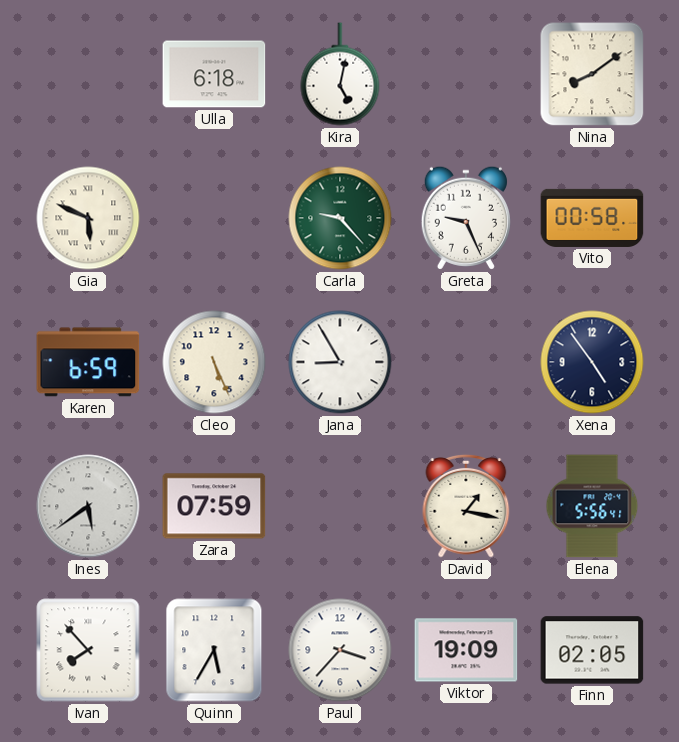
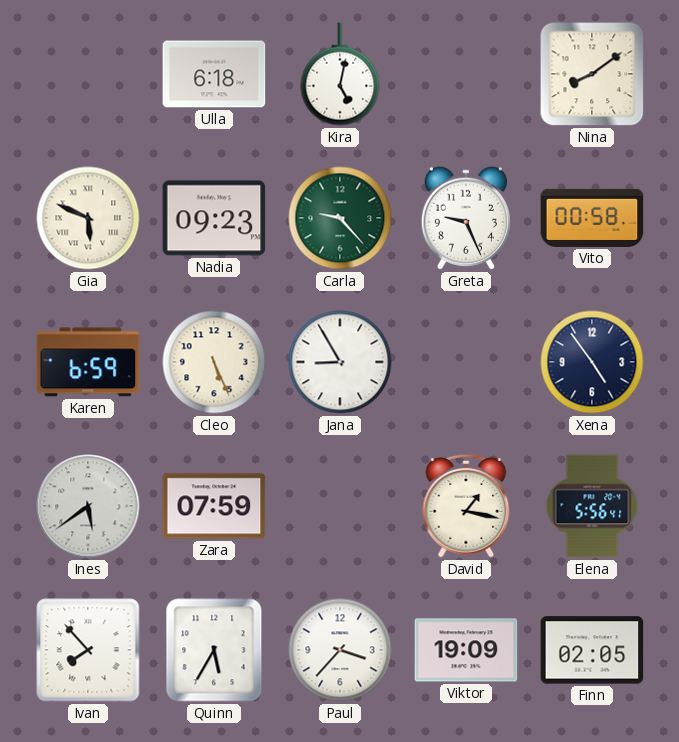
Nadia: none -> 09:23
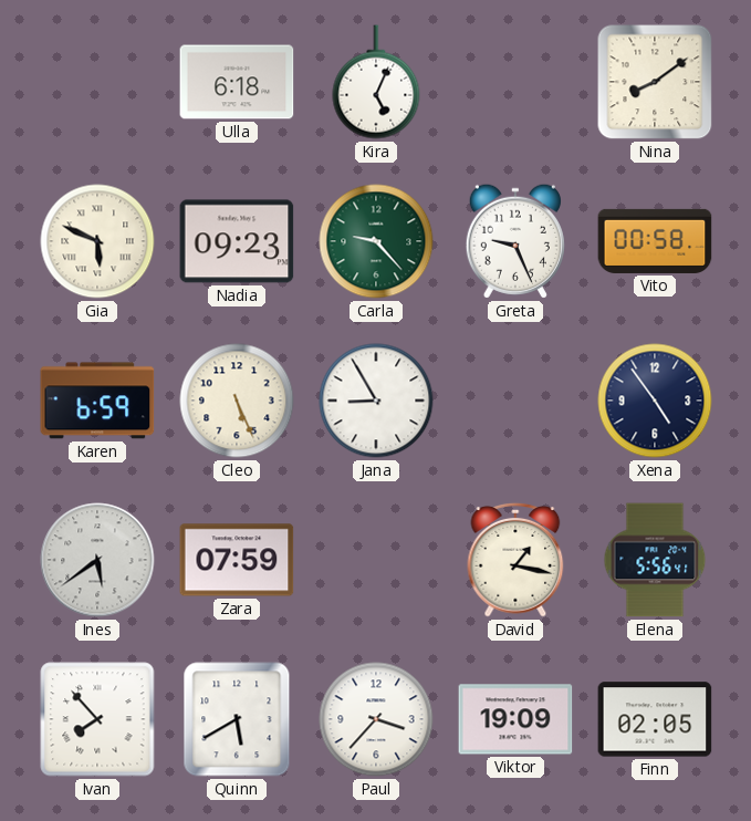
Kira: 5:02 -> 5:04
Quinn: 5:35 -> 5:40
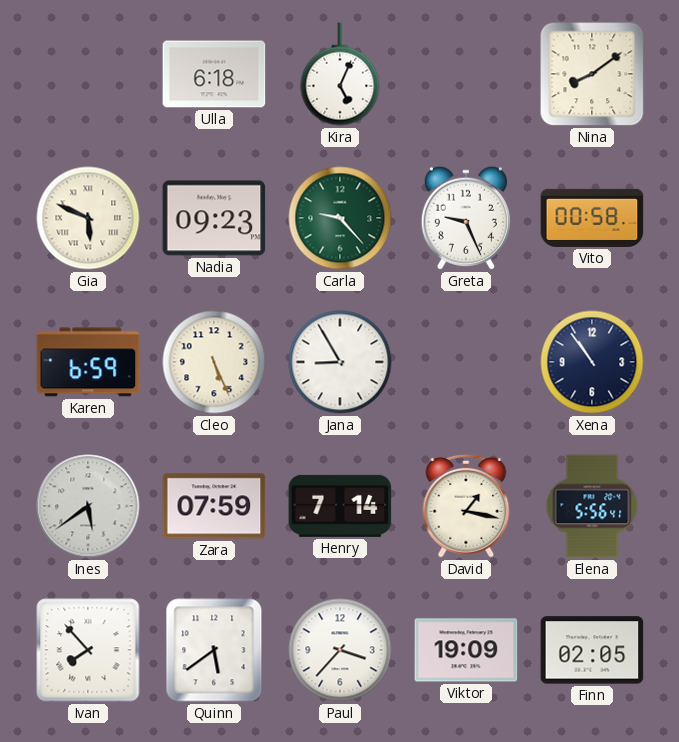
Xena: 4:54 -> 10:54
Henry: none -> 7:14
Quinn: 5:40 -> 5:39
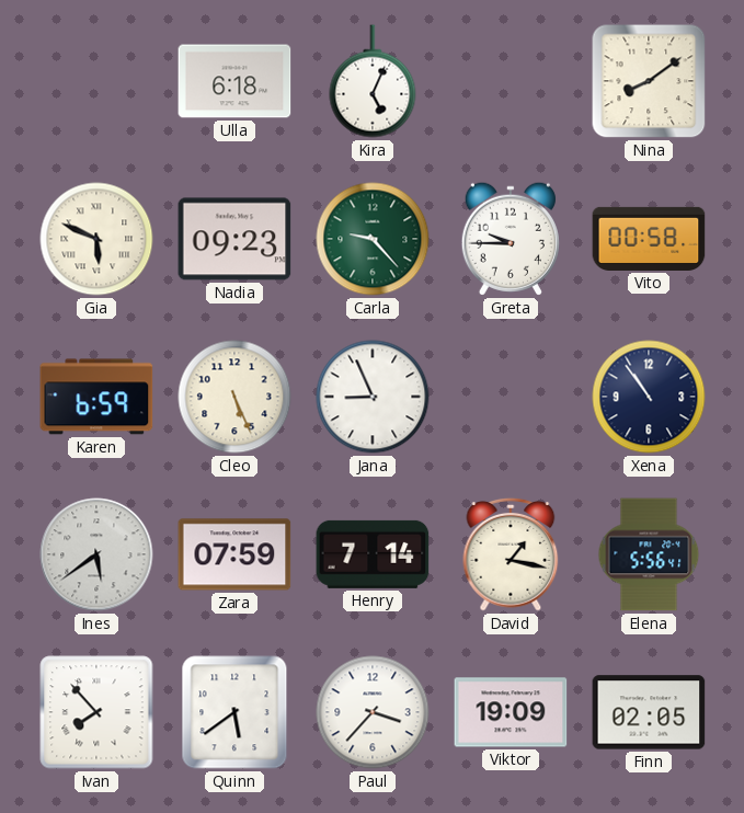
Greta: 9:26 -> 9:45
Jana: 8:55 -> 8:56
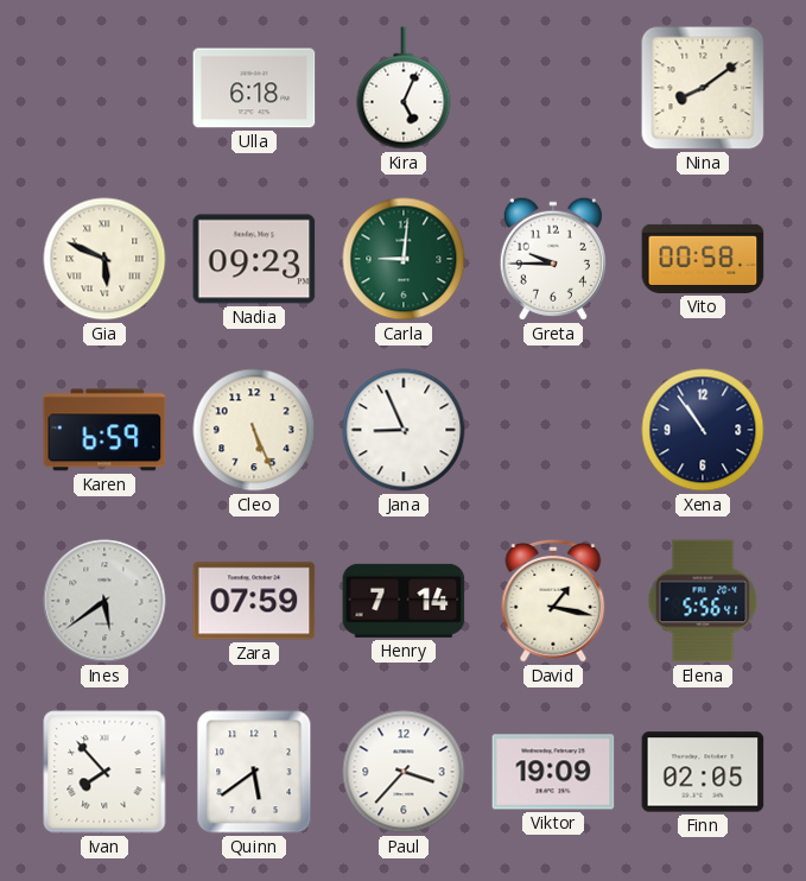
Carla: 9:23 -> 9:01
